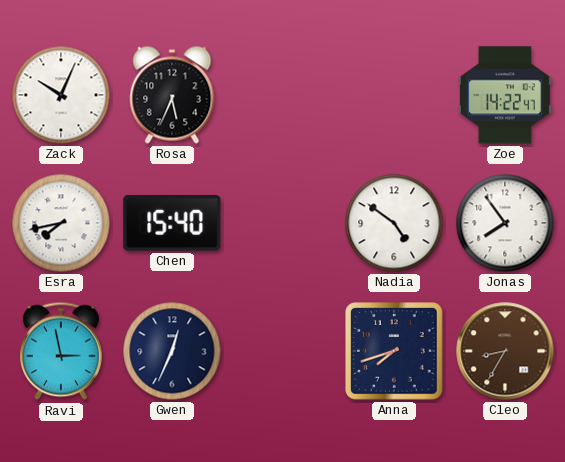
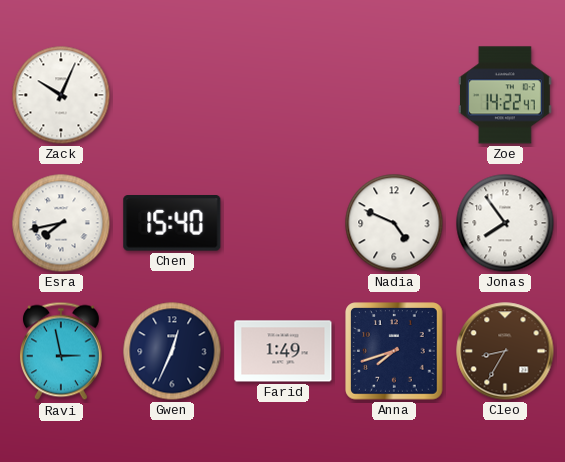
Rosa: 5:34 -> none
Nadia: 4:51 -> 4:49
Farid: none -> 1:49
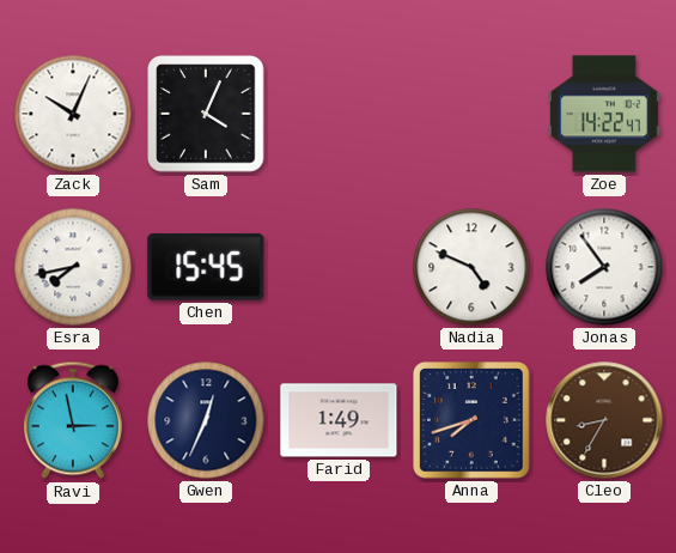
Sam: none -> 4:04
Chen: 15:40 -> 15:45
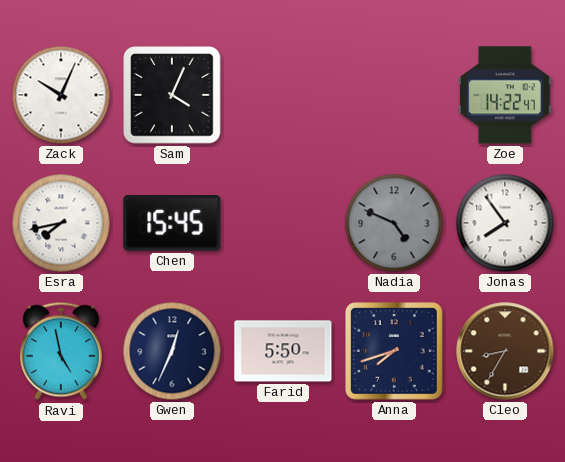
Nadia dial: white -> grey
Ravi: 2:58 -> 4:58
Farid: 1:49 -> 5:50
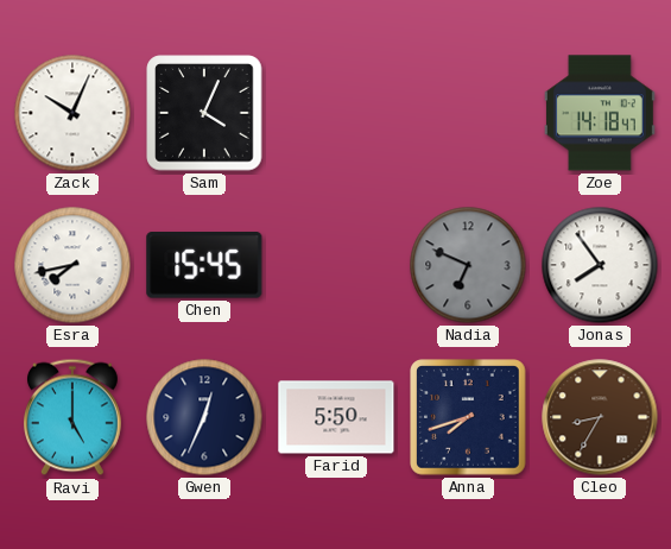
Zoe: 14:22 -> 14:18
Nadia: 4:49 -> 6:49
Ravi: 4:58 -> 5:00
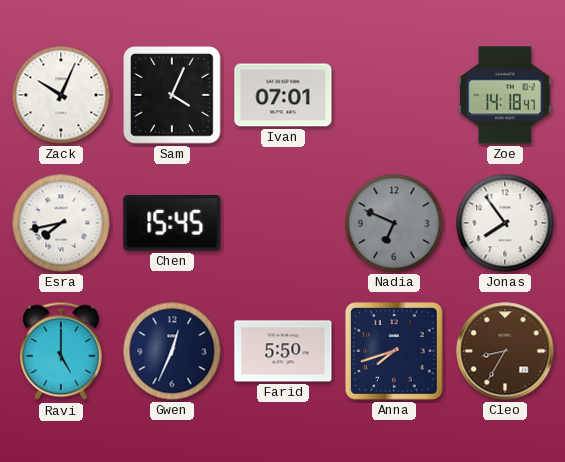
Ivan: none -> 07:01
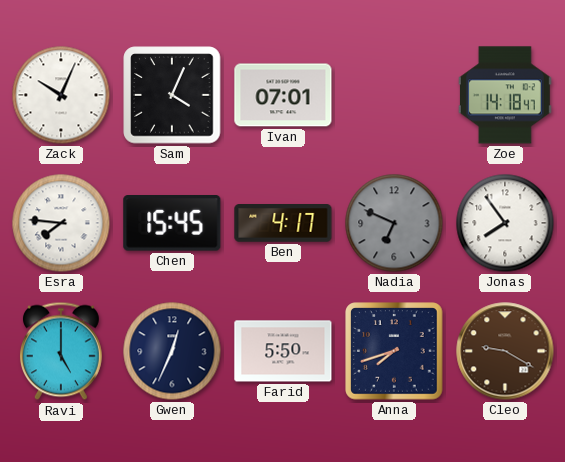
Esra: 7:43 -> 7:46
Ben: none -> 4:17
Cleo: 8:35 -> 9:20
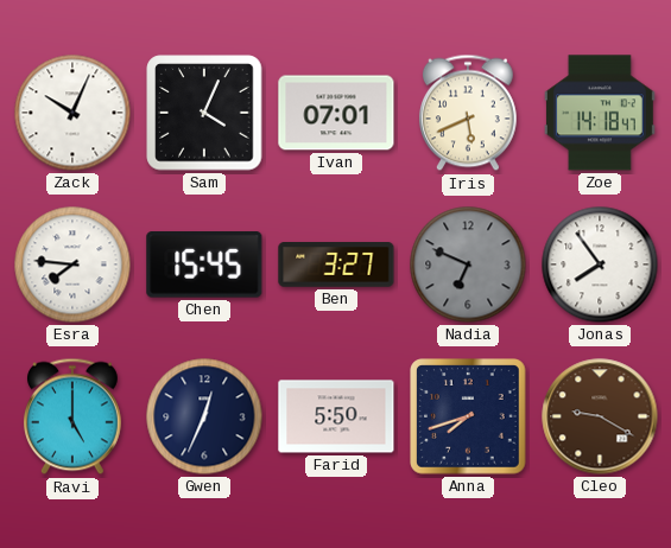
Iris: none -> 5:41
Ben: 4:17 -> 3:27
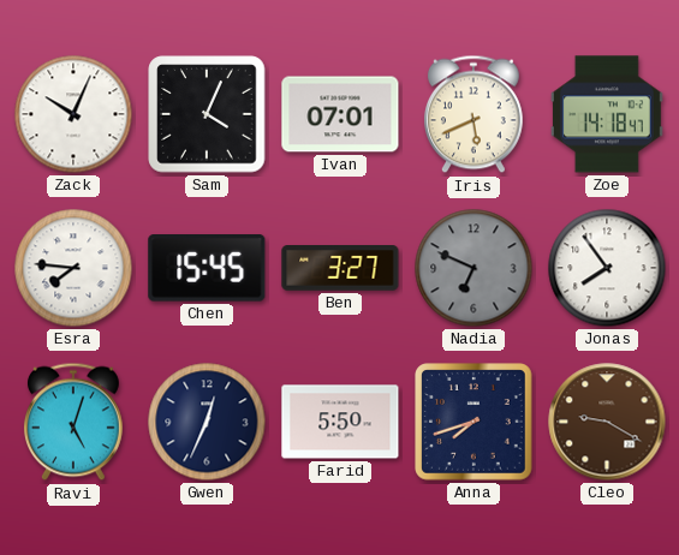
Ravi: 5:00 -> 5:03
